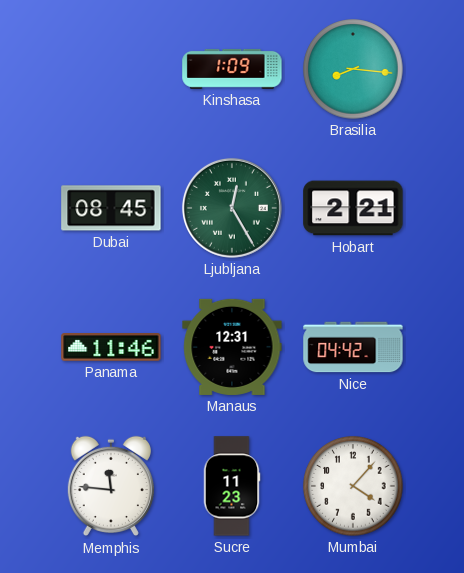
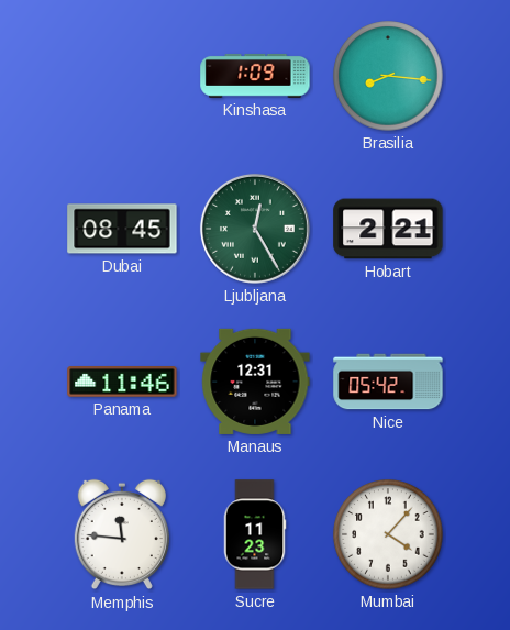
Nice: 04:42 -> 05:42
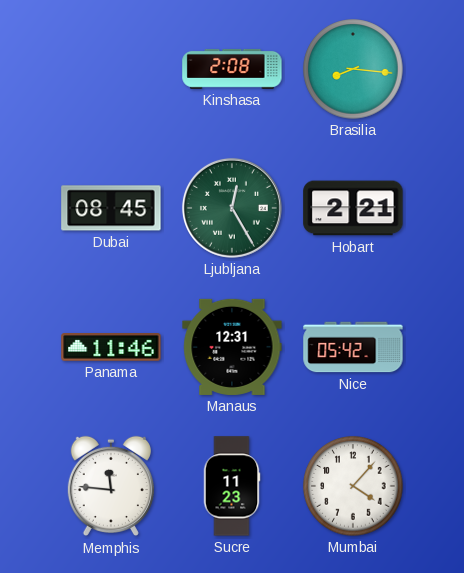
Kinshasa: 1:09 -> 2:08
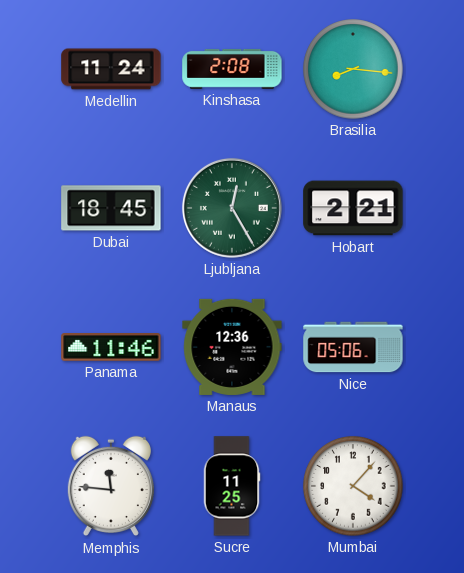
Medellin: none -> 11:24
Dubai: 08:45 -> 18:45
Manaus: 12:31 -> 12:36
Nice: 05:42 -> 05:06
Sucre: 11:23 -> 11:25
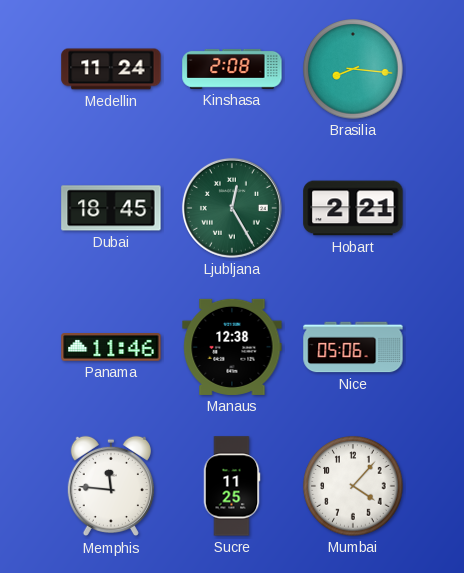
Manaus: 12:36 -> 12:38
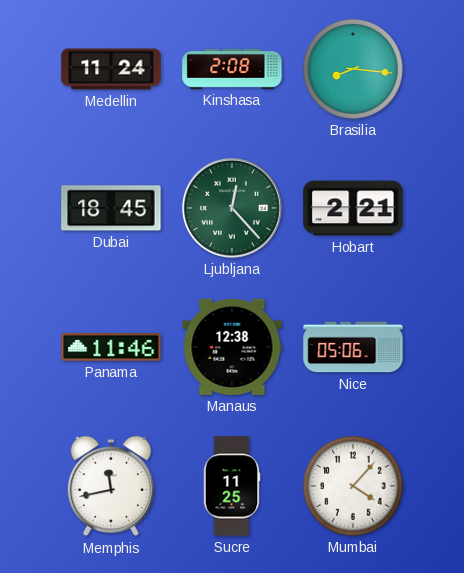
Ljubljana: 12:25 -> 12:23
Memphis: 11:46 -> 11:43
